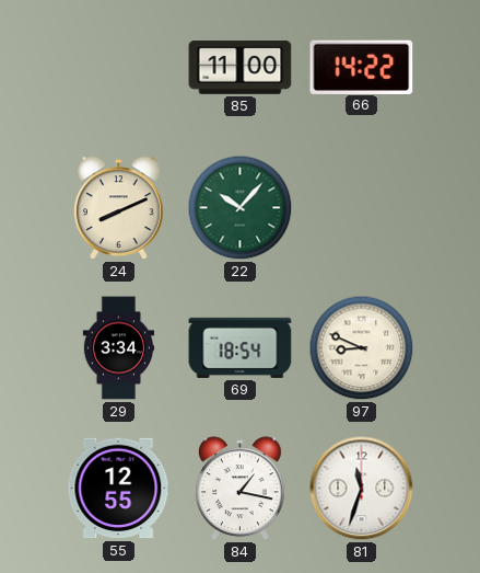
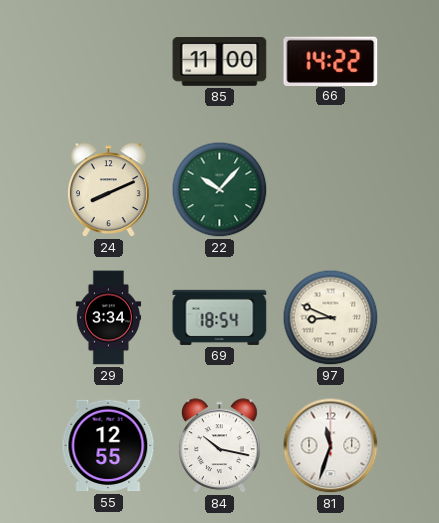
84: 1:17 -> 10:17
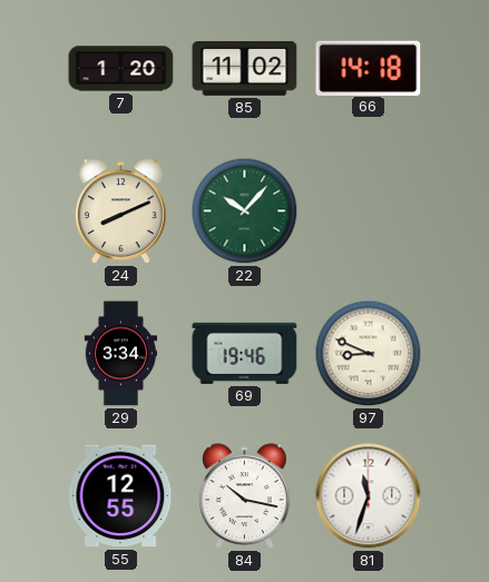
7: none -> 1:20
85: 11:00 -> 11:02
66: 14:22 -> 14:18
69: 18:54 -> 19:46
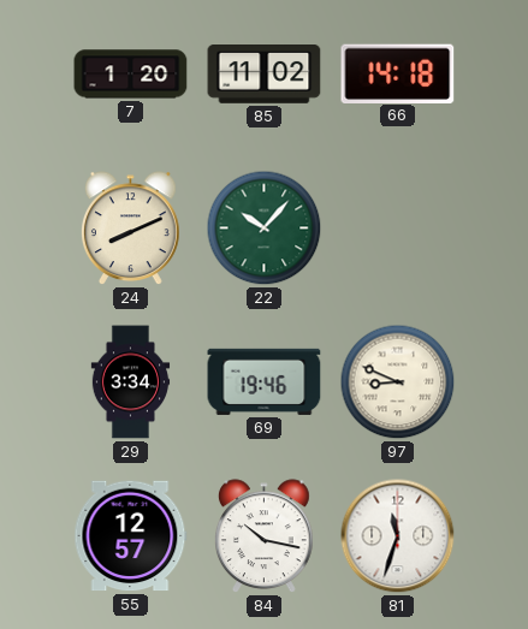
55: 12:55 -> 12:57
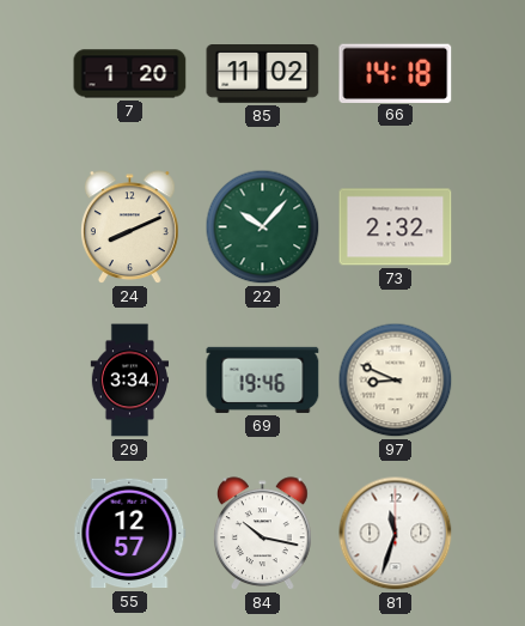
73: none -> 2:32
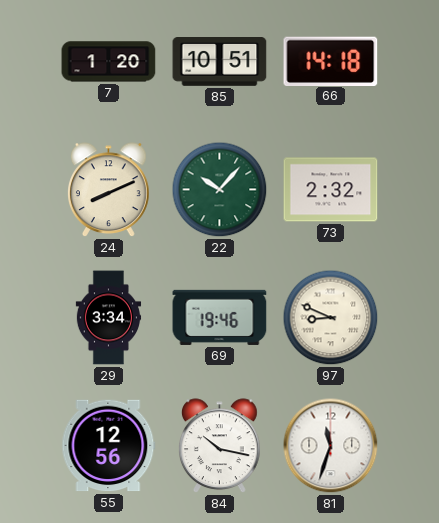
85: 11:02 -> 10:51
55: 12:57 -> 12:56
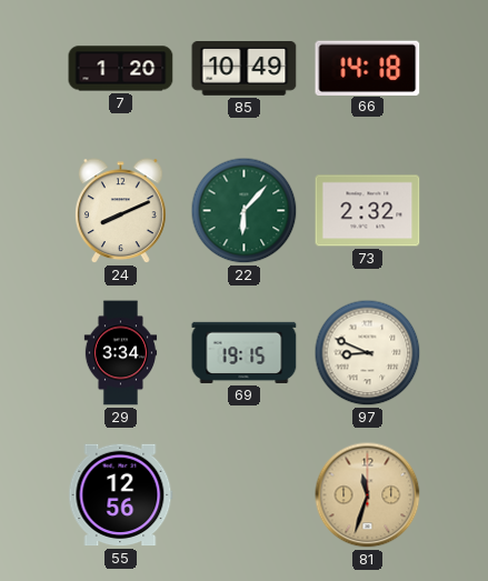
85: 10:51 -> 10:49
22: 10:07 -> 6:07
69: 19:46 -> 19:15
84: 10:17 -> none
81 dial: white -> champagne
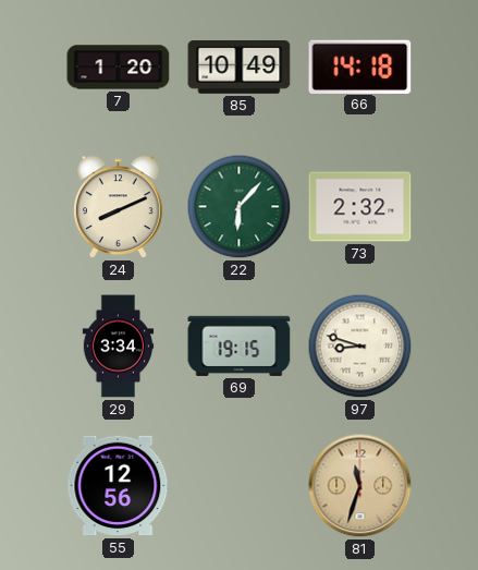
97: 8:49 -> 8:48
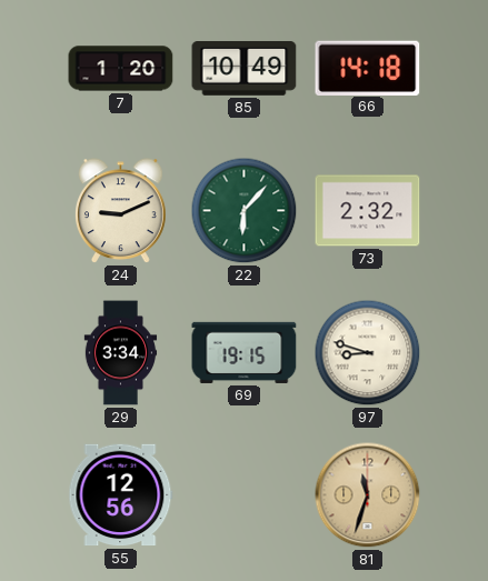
24: 8:11 -> 9:11
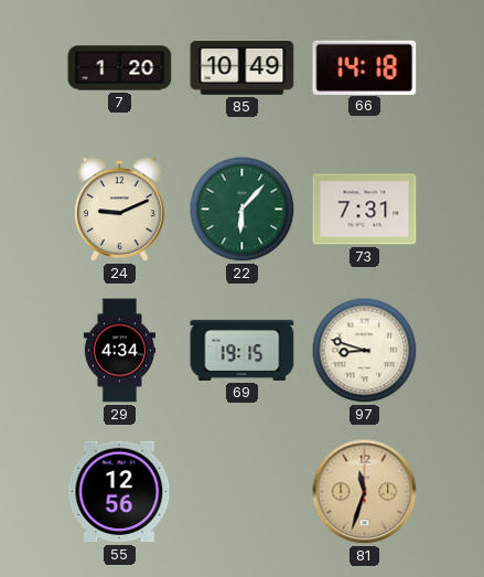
73: 2:32 -> 7:31
29: 3:34 -> 4:34
